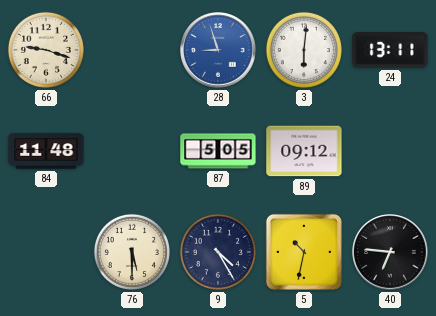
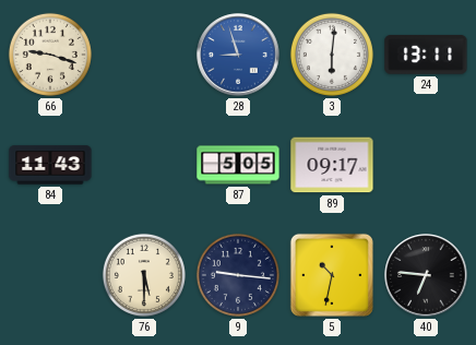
84: 11:48 -> 11:43
89: 09:12 -> 09:17
9: 4:25 -> 9:16
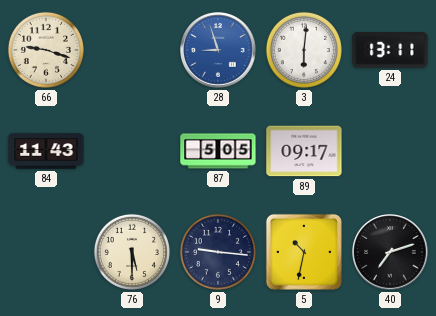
40: 6:46 -> 7:12
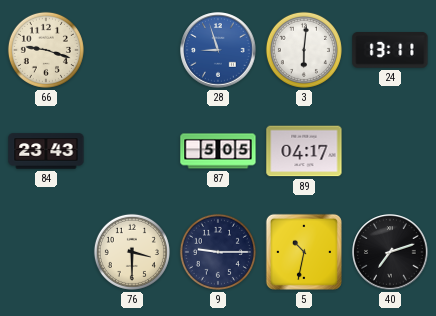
84: 11:43 -> 23:43
89: 09:17 -> 04:17
76: 5:30 -> 3:30
9: 9:16 -> 9:15
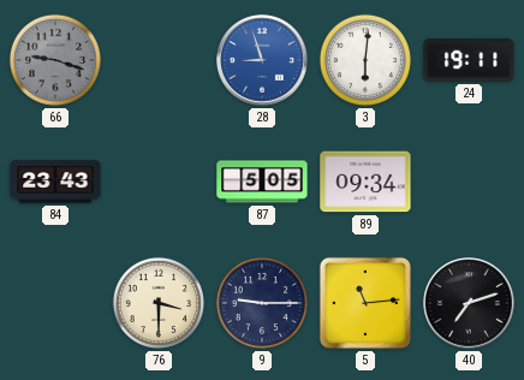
66 dial: cream -> grey
24: 13:11 -> 19:11
89: 04:17 -> 09:34
5: 10:32 -> 11:14
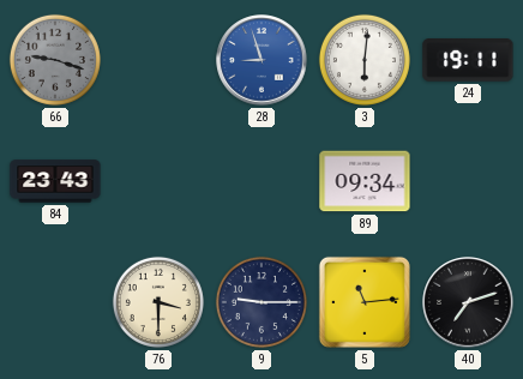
87: 5:05 -> none
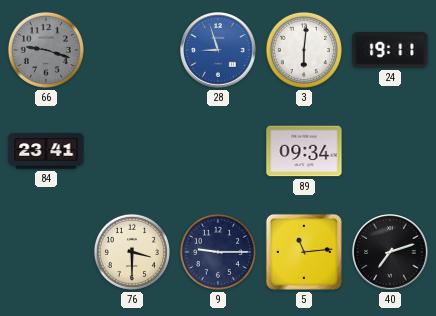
84: 23:43 -> 23:41
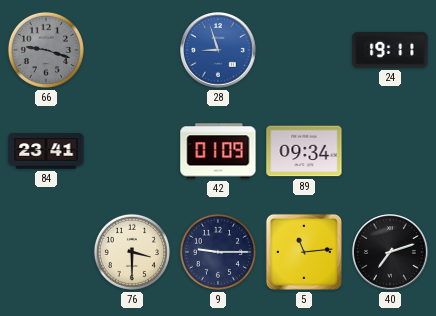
3: 6:01 -> none
42: none -> 01:09
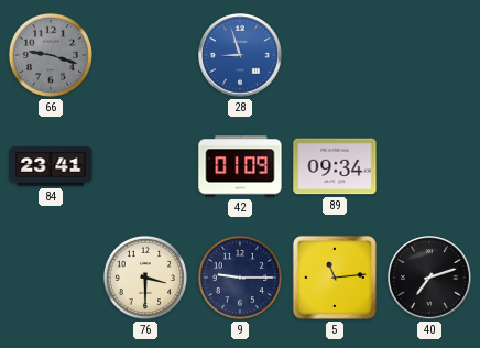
24: 19:11 -> none
